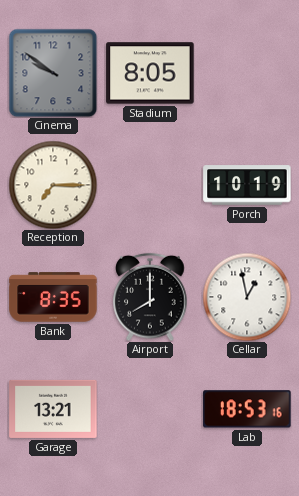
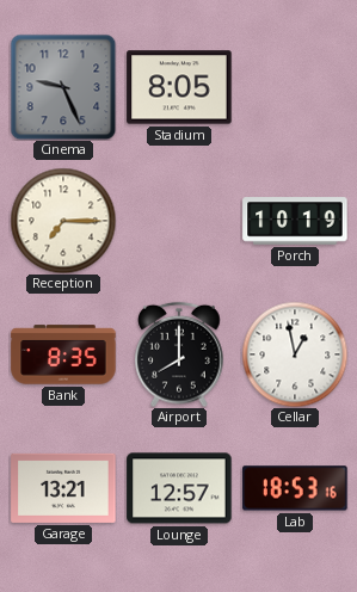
Cinema: 9:51 -> 9:26
Lounge: none -> 12:57
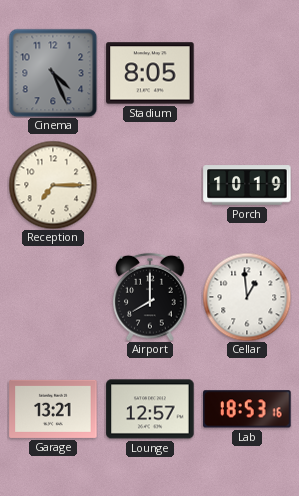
Cinema: 9:26 -> 4:26
Bank: 8:35 -> none
Cellar: 12:58 -> 12:59
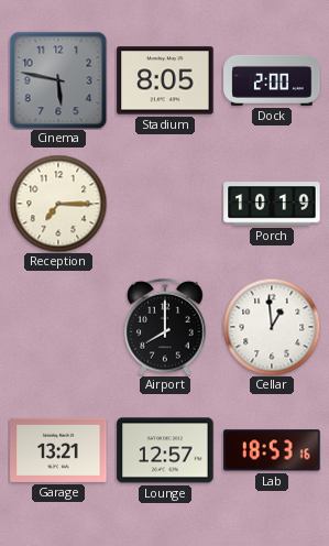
Cinema: 4:26 -> 5:47
Dock: none -> 2:00
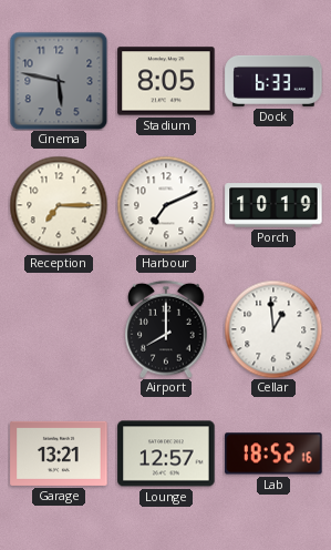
Dock: 2:00 -> 6:33
Harbour: none -> 7:11
Lab: 18:53 -> 18:52
